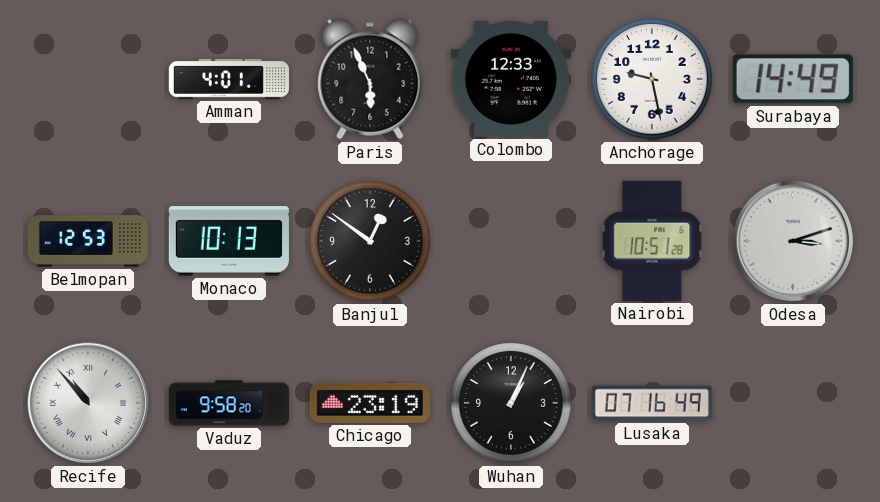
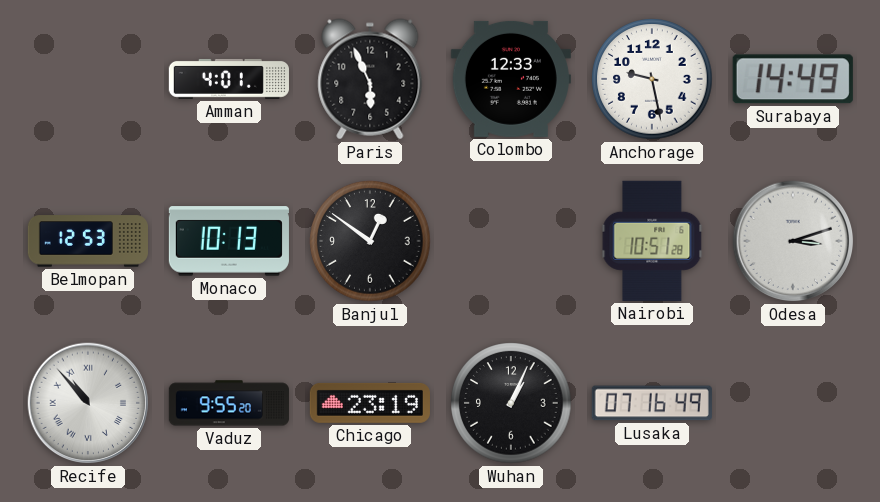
Vaduz: 9:58 -> 9:55
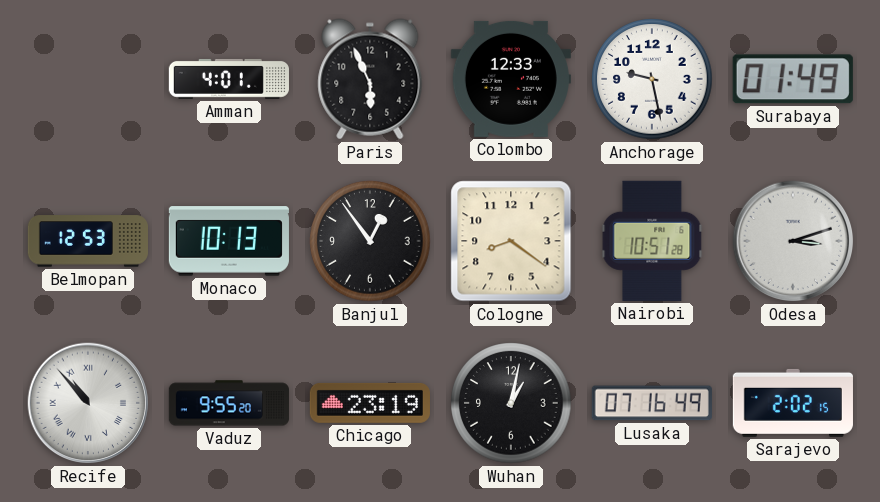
Surabaya: 14:49 -> 01:49
Banjul: 12:51 -> 12:54
Cologne: none -> 8:21
Wuhan: 1:04 -> 1:02
Sarajevo: none -> 2:02
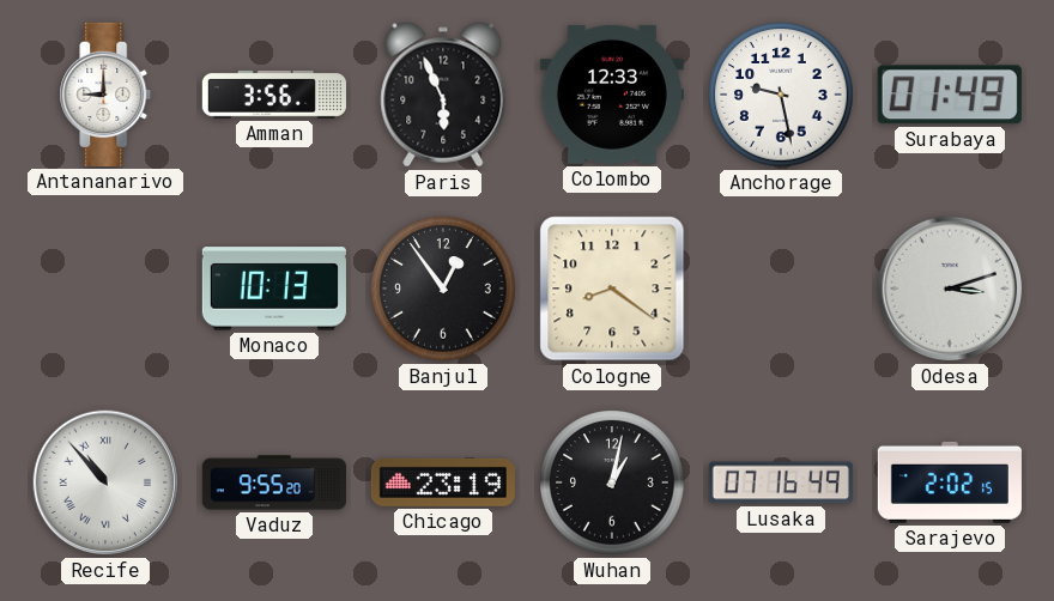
Antananarivo: none -> 9:00
Amman: 4:01 -> 3:56
Belmopan: 12:53 -> none
Nairobi: 10:51 -> none
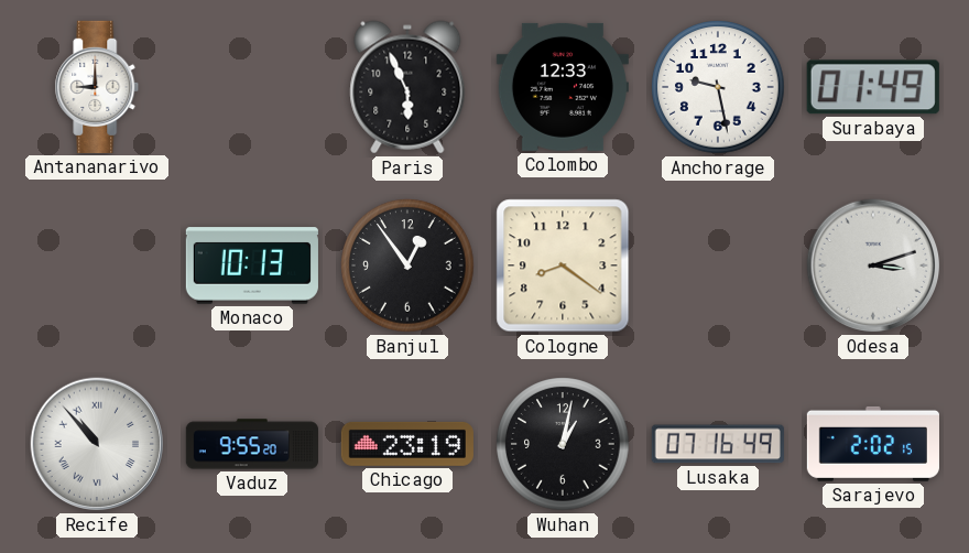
Amman: 3:56 -> none
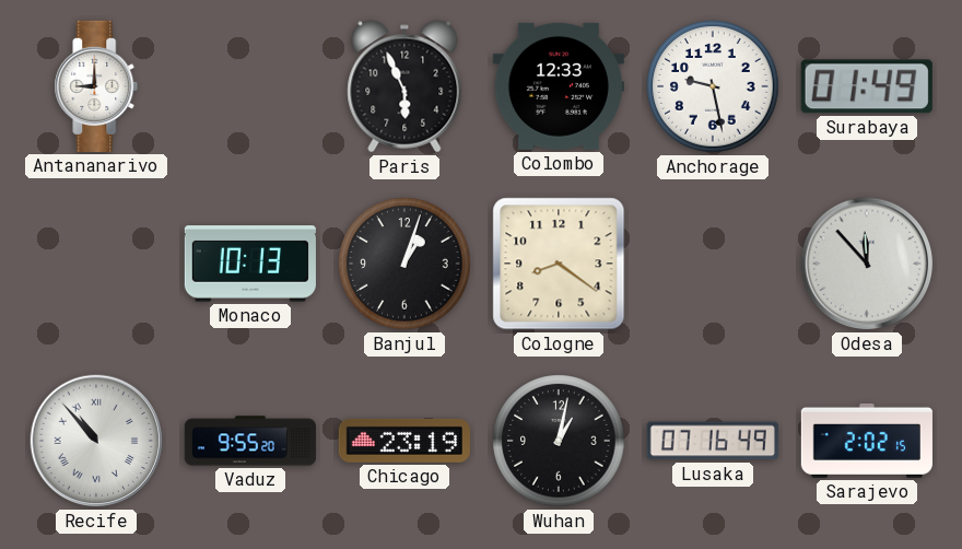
Banjul: 12:54 -> 1:03
Odesa: 3:12 -> 11:53
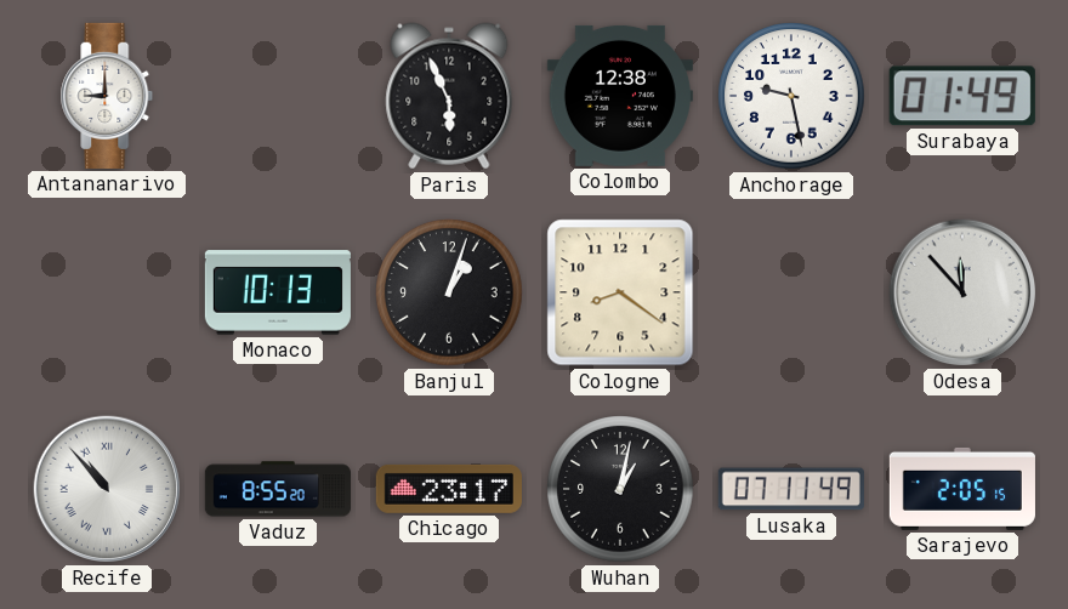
Colombo: 12:33 -> 12:38
Vaduz: 9:55 -> 8:55
Chicago: 23:19 -> 23:17
Lusaka: 07:16 -> 07:11
Sarajevo: 2:02 -> 2:05
